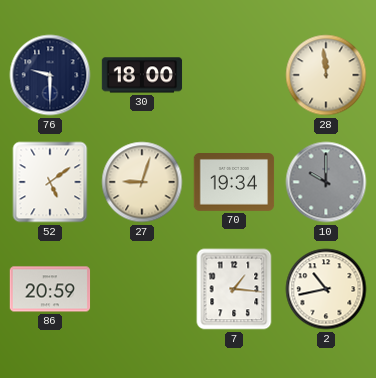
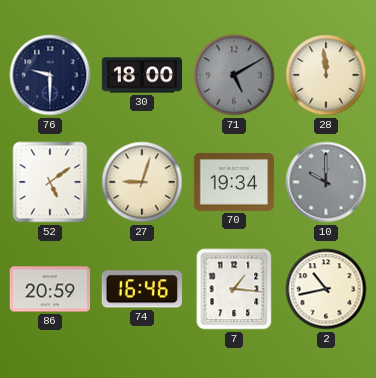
71: none -> 5:10
74: none -> 16:46
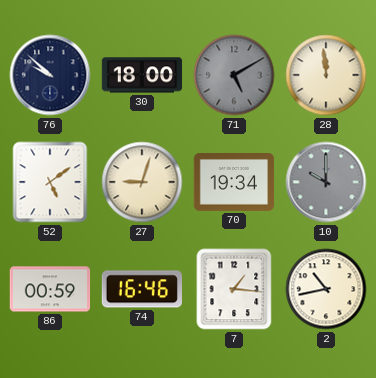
76: 9:30 -> 9:52
86: 20:59 -> 00:59
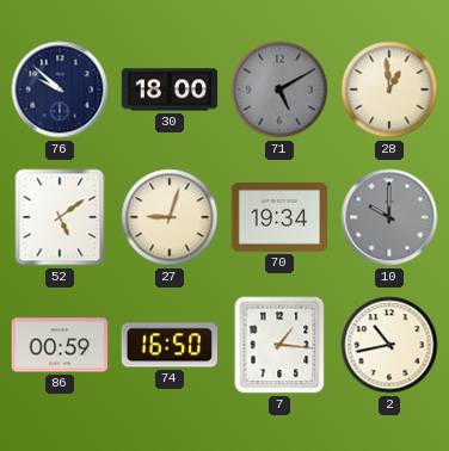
28: 11:59 -> 12:59
74: 16:46 -> 16:50
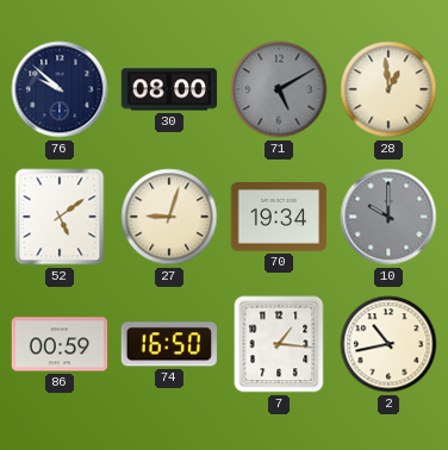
30: 18:00 -> 08:00
